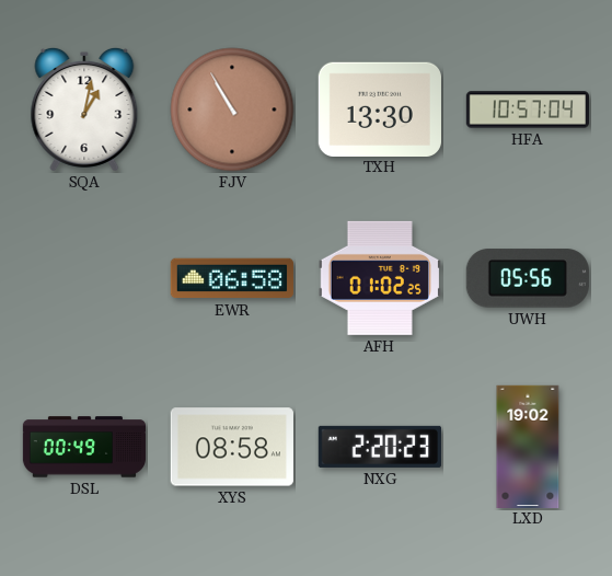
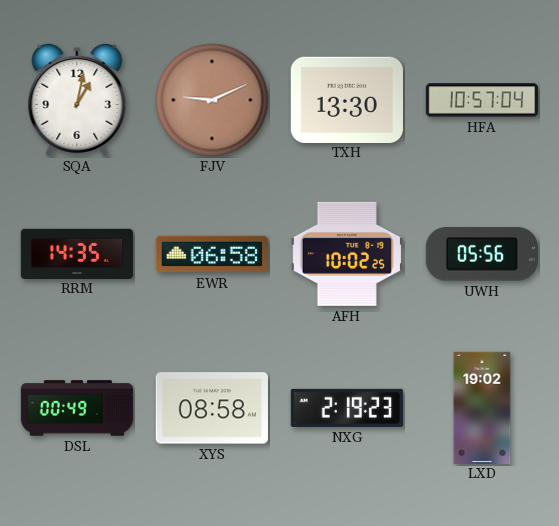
FJV: 10:55 -> 9:11
RRM: none -> 14:35
AFH: 01:02 -> 10:02
NXG: 2:20 -> 2:19
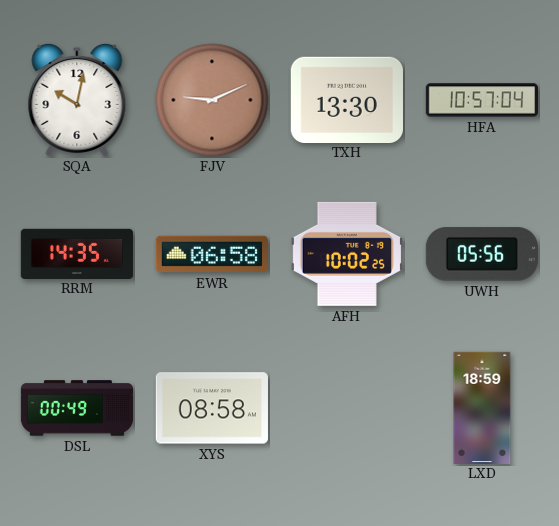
SQA: 1:02 -> 10:02
NXG: 2:19 -> none
LXD: 19:02 -> 18:59
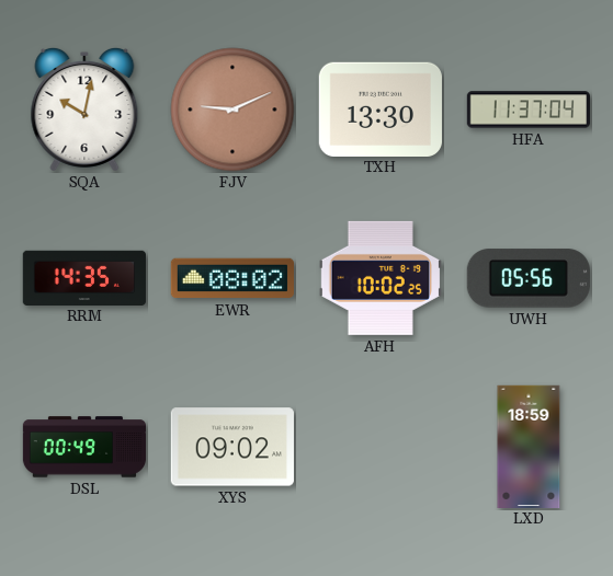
HFA: 10:57 -> 11:37
EWR: 06:58 -> 08:02
XYS: 08:58 -> 09:02
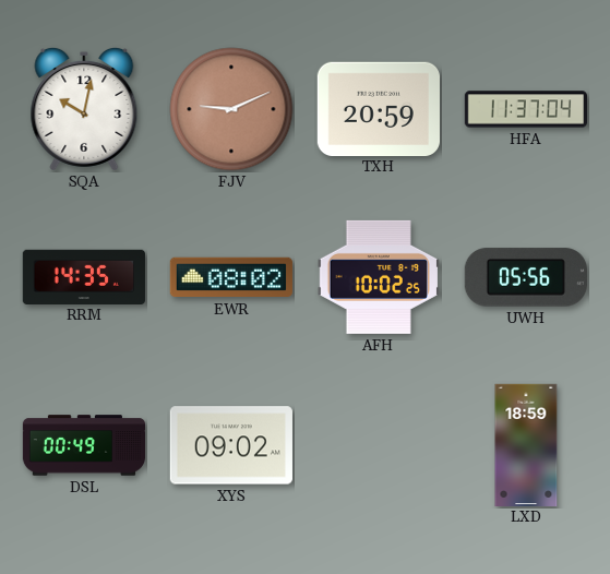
TXH: 13:30 -> 20:59
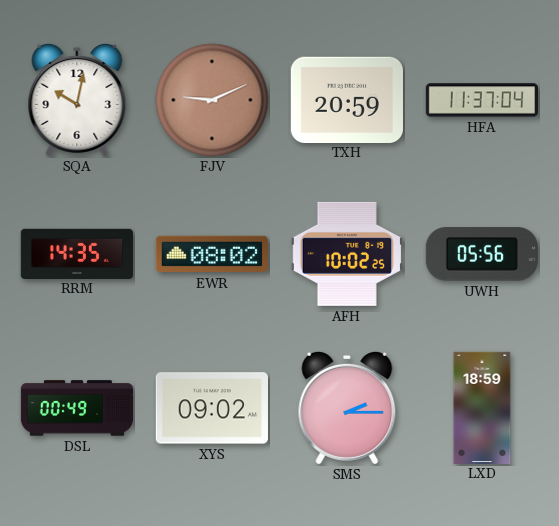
SMS: none -> 2:15
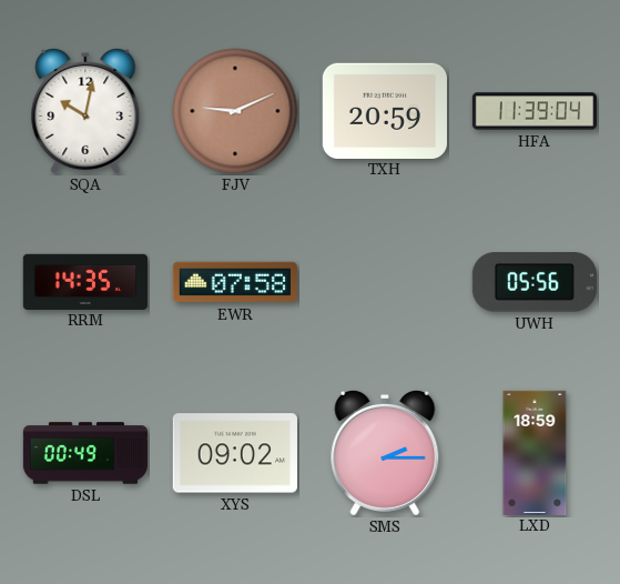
HFA: 11:37 -> 11:39
EWR: 08:02 -> 07:58
AFH: 10:02 -> none
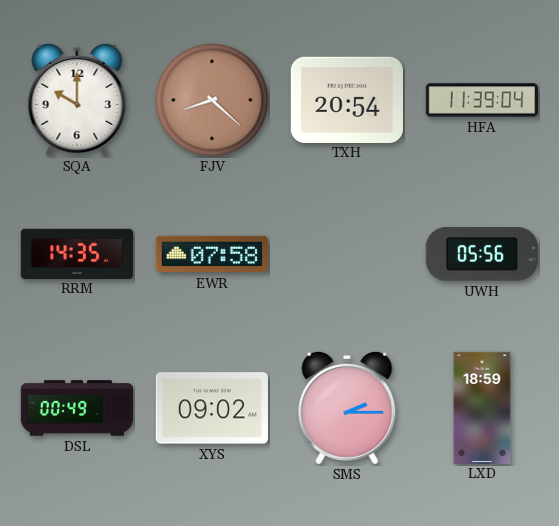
SQA: 10:02 -> 10:00
FJV: 9:11 -> 8:22
TXH: 20:59 -> 20:54
